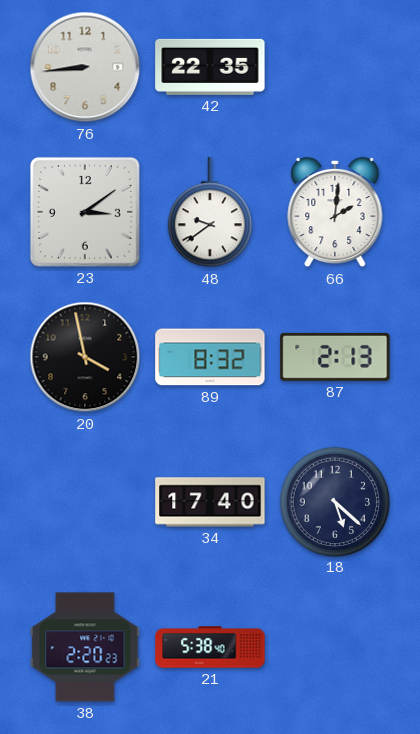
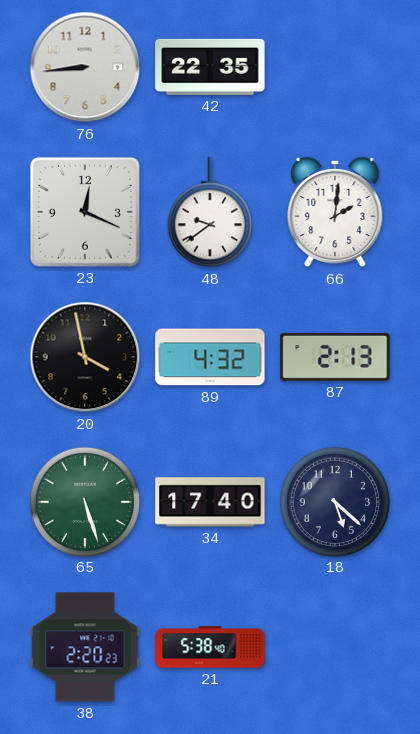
23: 3:09 -> 12:19
89: 8:32 -> 4:32
65: none -> 5:27
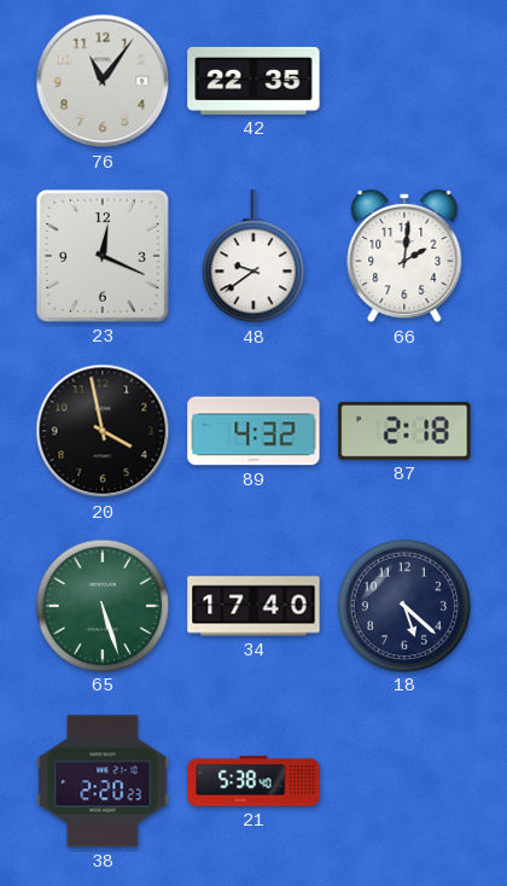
76: 8:44 -> 11:06
87: 2:13 -> 2:18
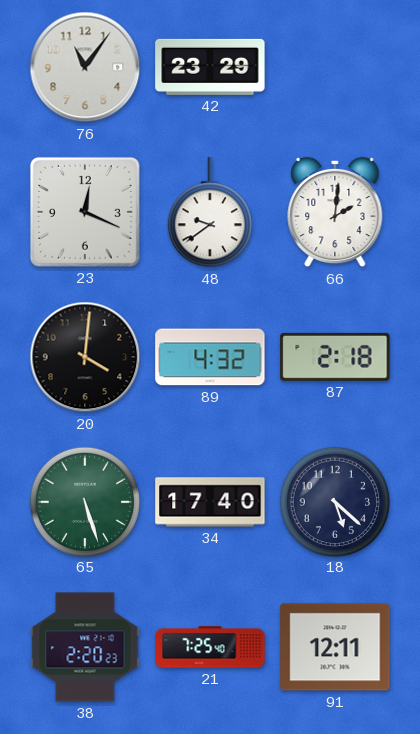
42: 22:35 -> 23:29
20: 3:58 -> 4:01
21: 5:38 -> 7:25
91: none -> 12:11
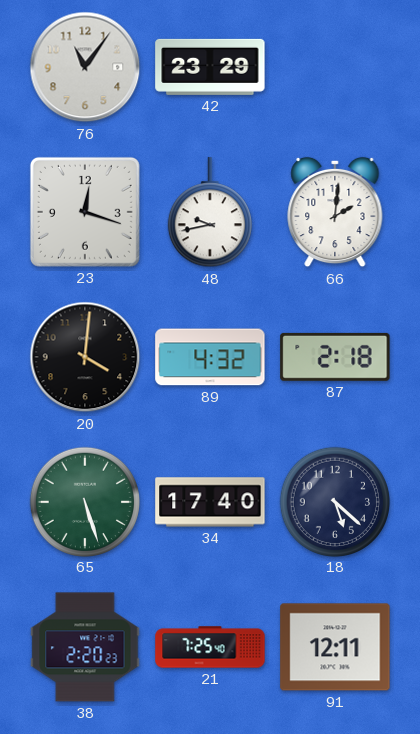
23: 12:19 -> 12:18
48: 9:39 -> 9:43
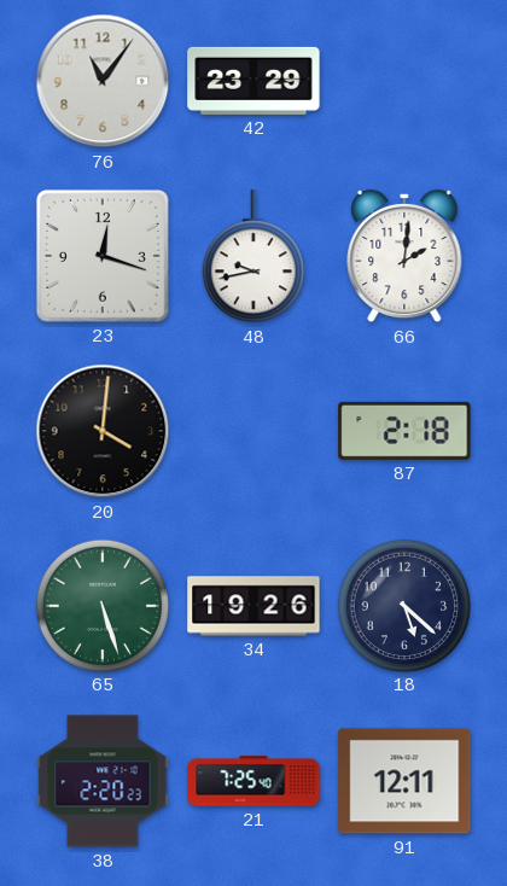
89: 4:32 -> none
34: 17:40 -> 19:26
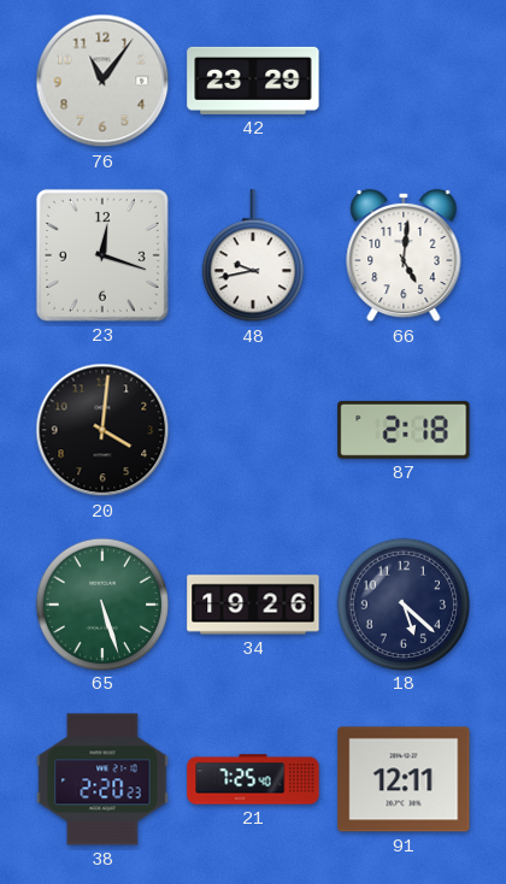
66: 2:01 -> 5:01
